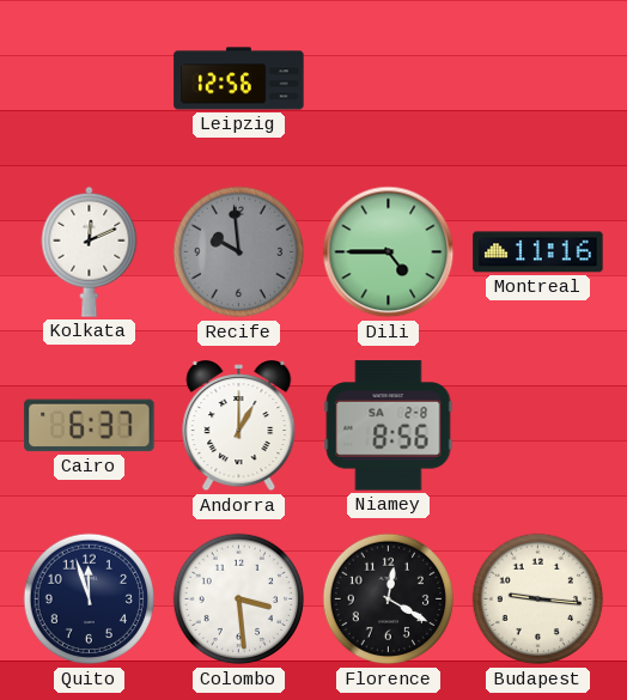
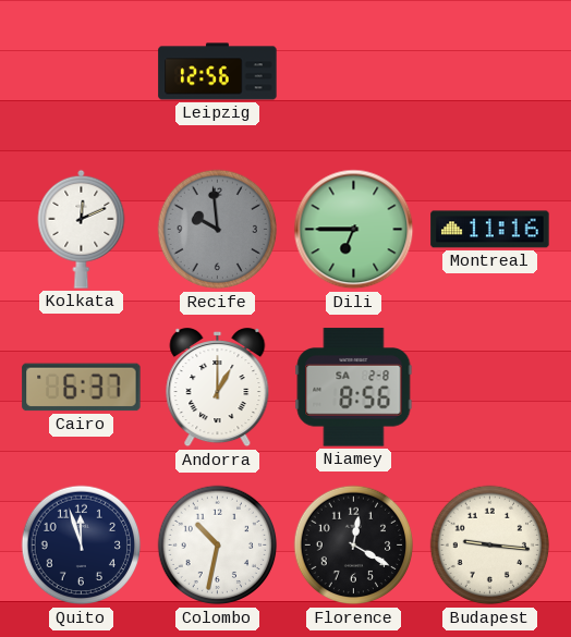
Dili: 4:45 -> 6:45
Colombo: 3:29 -> 10:32
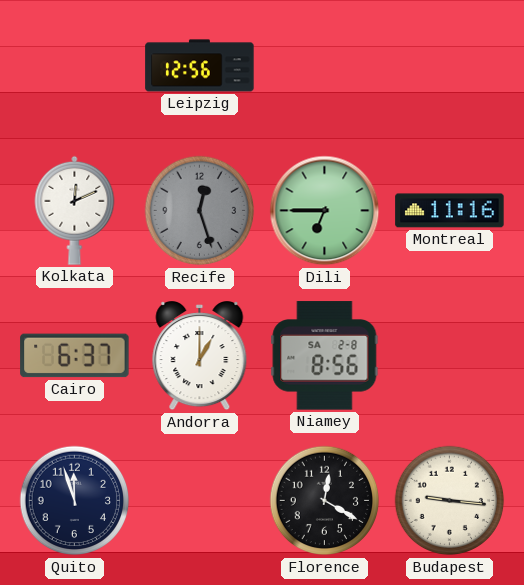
Recife: 9:59 -> 12:27
Colombo: 10:32 -> none
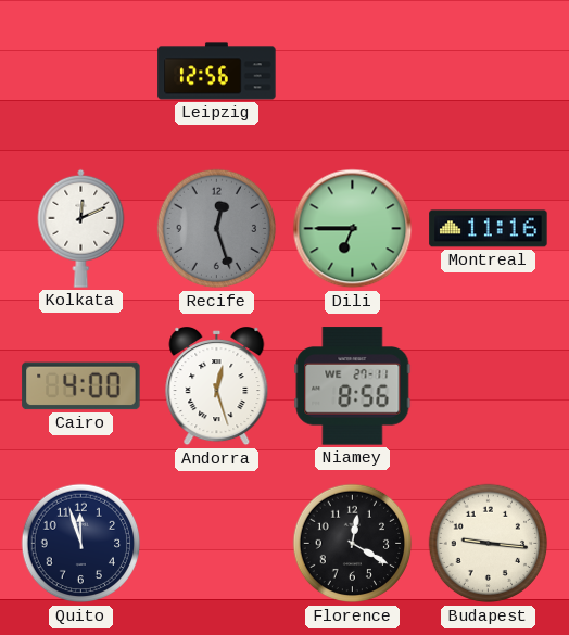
Cairo: 6:37 -> 4:00
Andorra: 1:00 -> 12:27
Niamey date: SA 2-8 -> WE 27-11
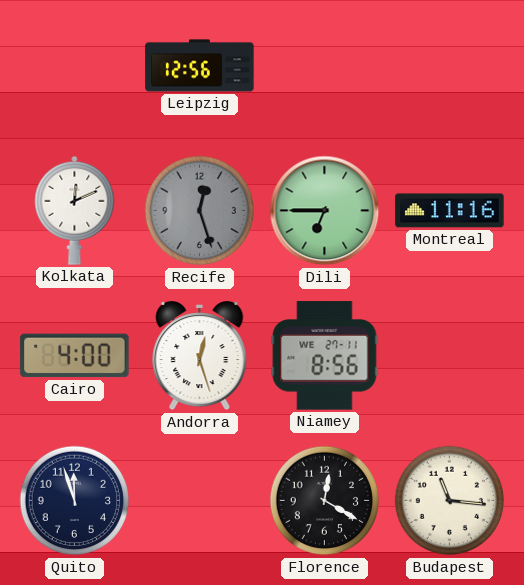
Budapest: 9:16 -> 11:16
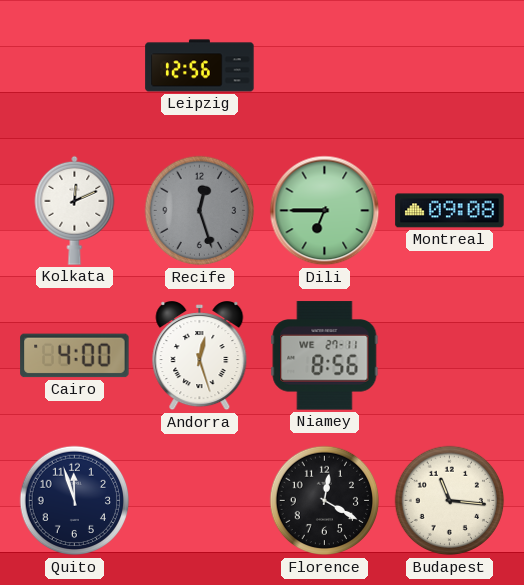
Montreal: 11:16 -> 09:08
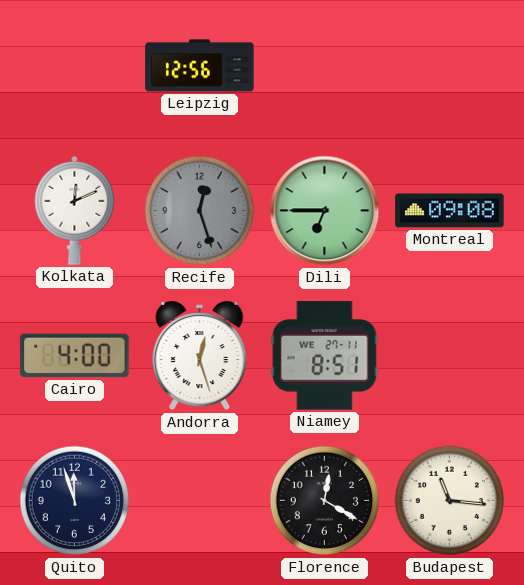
Niamey: 8:56 -> 8:51
